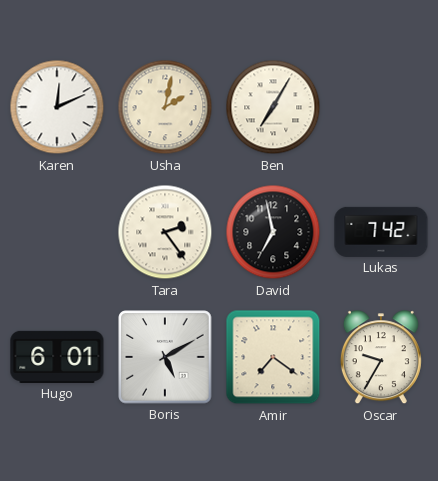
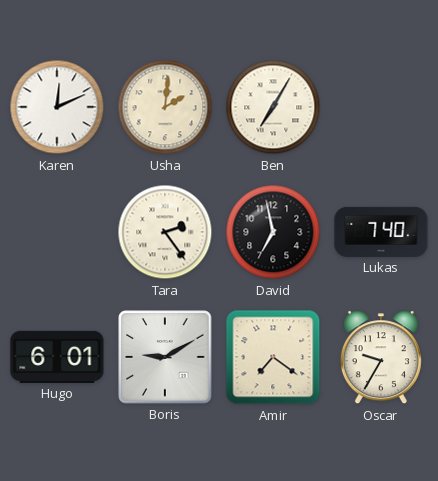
Usha: 2:02 -> 2:01
Lukas: 7:42 -> 7:40
Boris: 5:10 -> 9:10
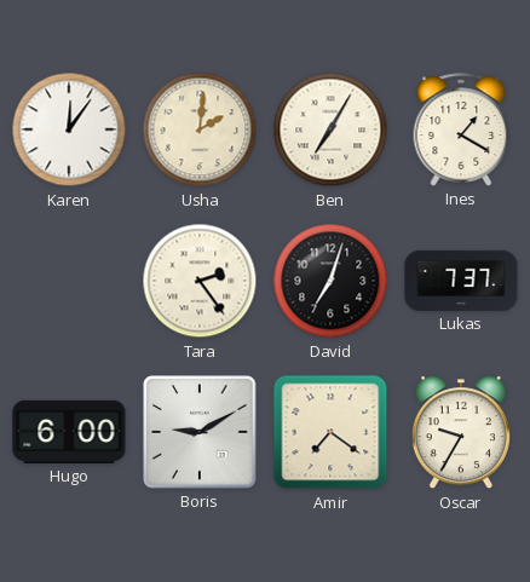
Karen: 12:11 -> 12:06
Ines: none -> 1:20
David: 6:58 -> 7:03
Lukas: 7:40 -> 7:37
Hugo: 6:01 -> 6:00
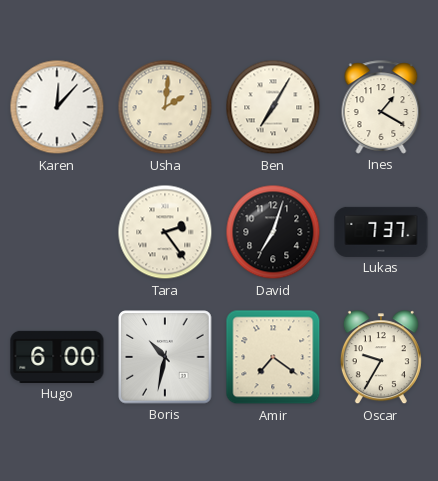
Karen: 12:06 -> 12:07
Boris: 9:10 -> 10:32
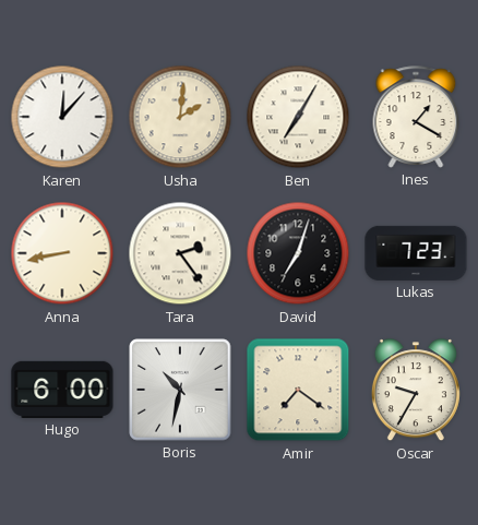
Anna: none -> 8:43
Lukas: 7:37 -> 7:23
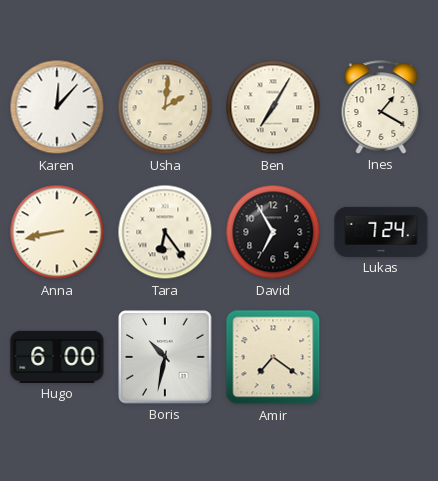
Tara: 2:24 -> 6:24
David: 7:03 -> 6:55
Lukas: 7:23 -> 7:24
Oscar: 9:35 -> none
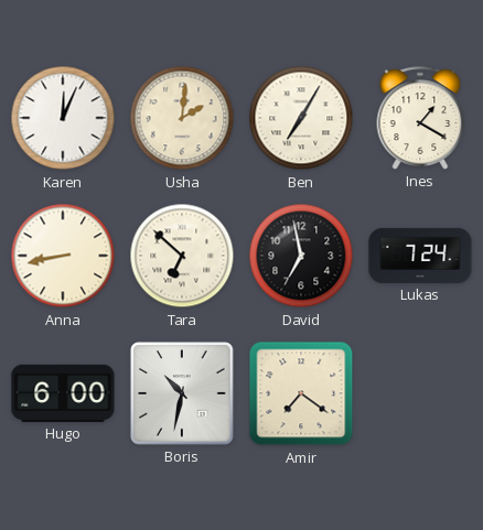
Karen: 12:07 -> 12:04
Tara: 6:24 -> 6:52
David: 6:55 -> 6:58
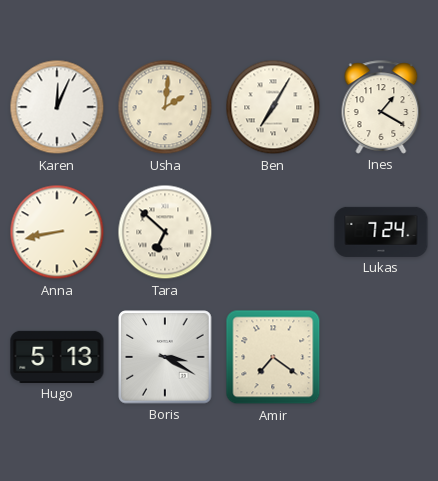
David: 6:58 -> none
Hugo: 6:00 -> 5:13
Boris: 10:32 -> 3:20
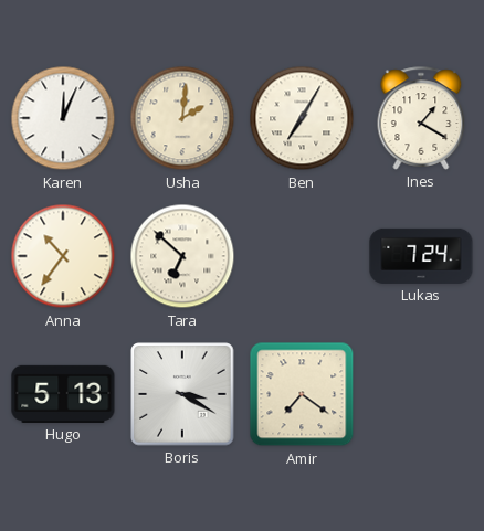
Anna: 8:43 -> 10:36
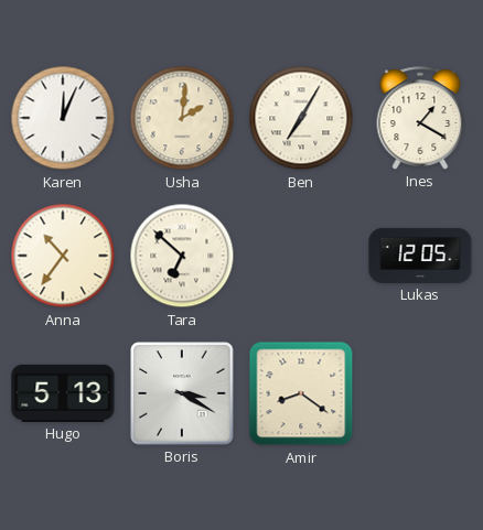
Lukas: 7:24 -> 12:05
Amir: 7:21 -> 8:21
